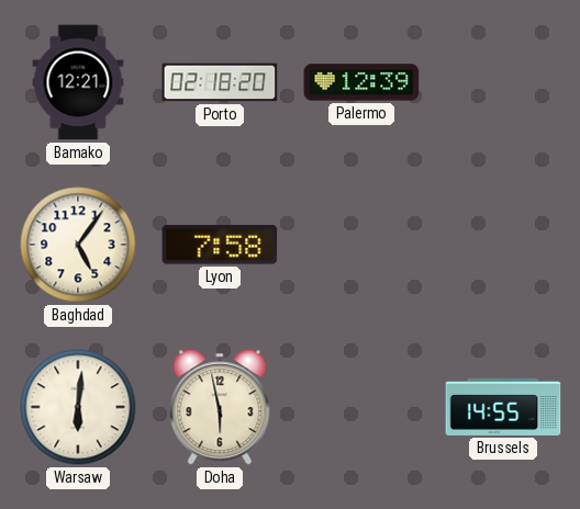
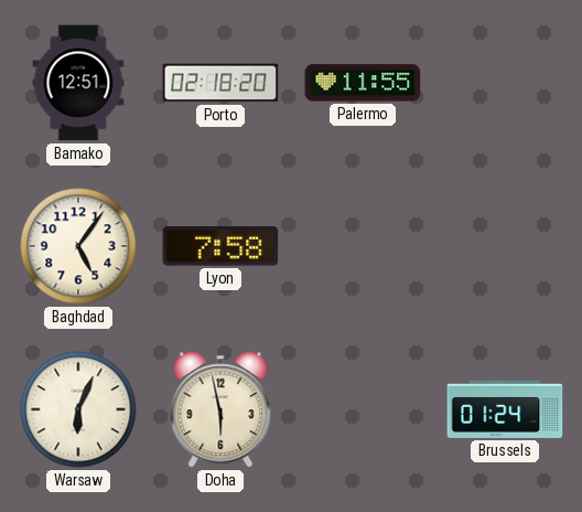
Bamako: 12:21 -> 12:51
Palermo: 12:39 -> 11:55
Warsaw: 6:01 -> 6:04
Brussels: 14:55 -> 01:24
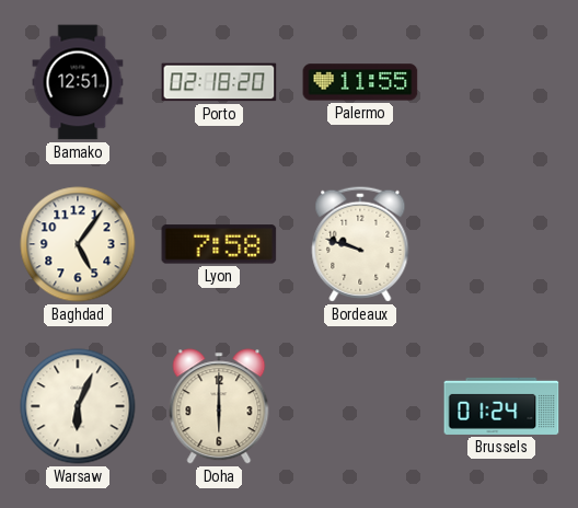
Bordeaux: none -> 9:48
Doha: 5:58 -> 6:00
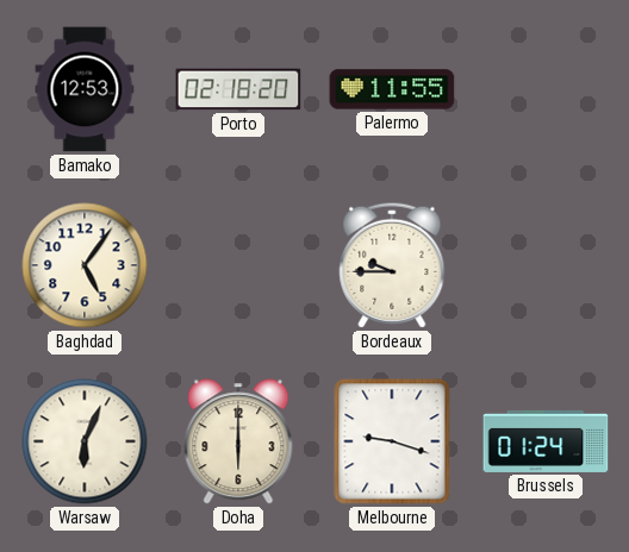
Bamako: 12:51 -> 12:53
Lyon: 7:58 -> none
Bordeaux: 9:48 -> 9:45
Melbourne: none -> 9:18
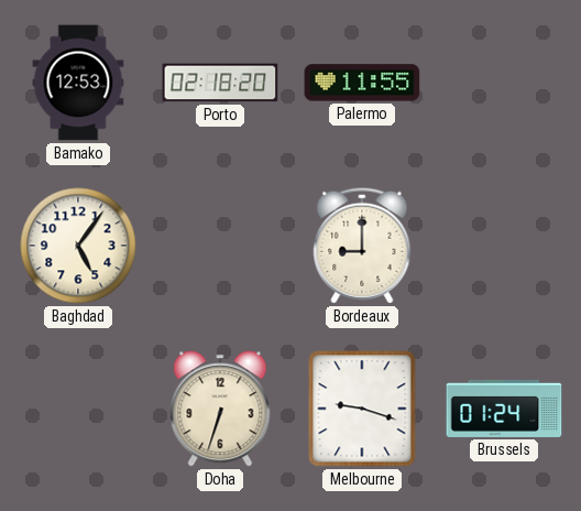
Bordeaux: 9:45 -> 9:00
Warsaw: 6:04 -> none
Doha: 6:00 -> 6:33
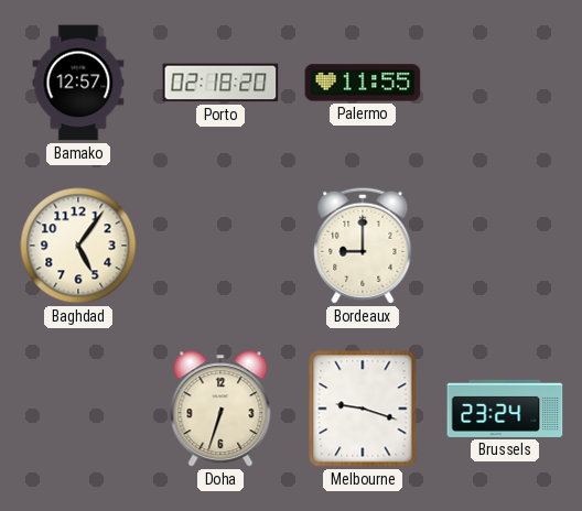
Bamako: 12:53 -> 12:57
Brussels: 01:24 -> 23:24
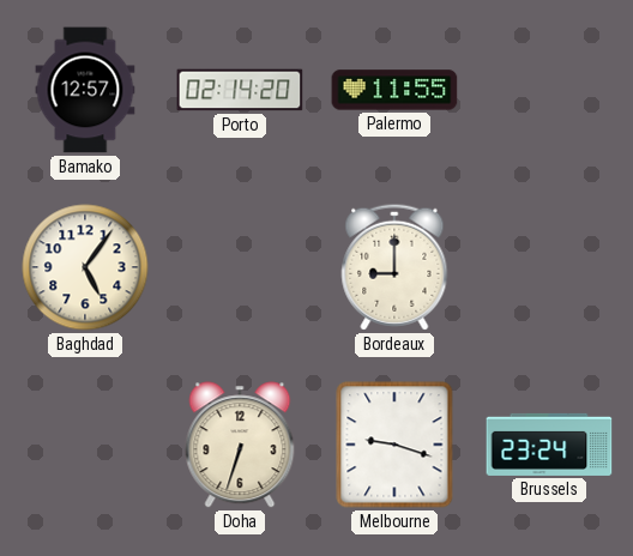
Porto: 02:18 -> 02:14
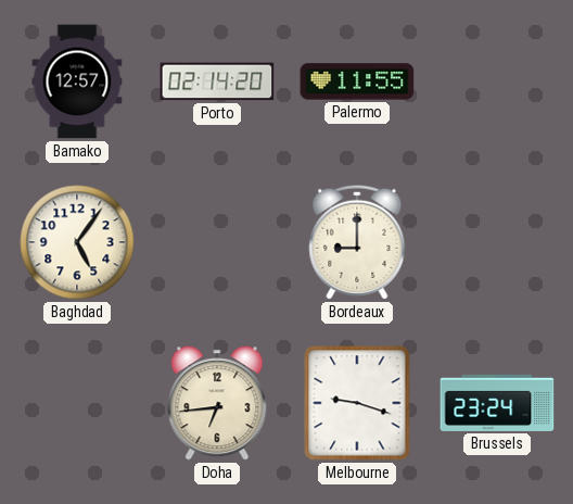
Doha: 6:33 -> 6:44
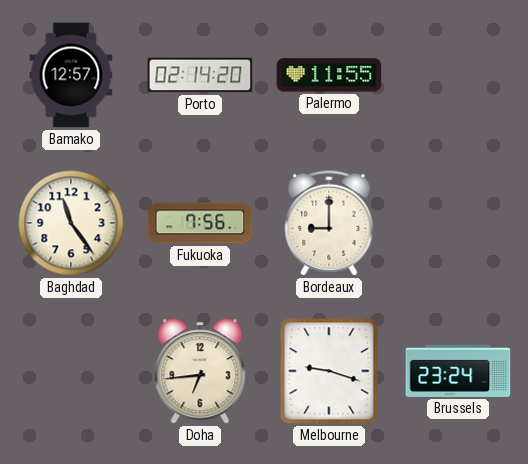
Baghdad: 5:06 -> 11:24
Fukuoka: none -> 7:56
